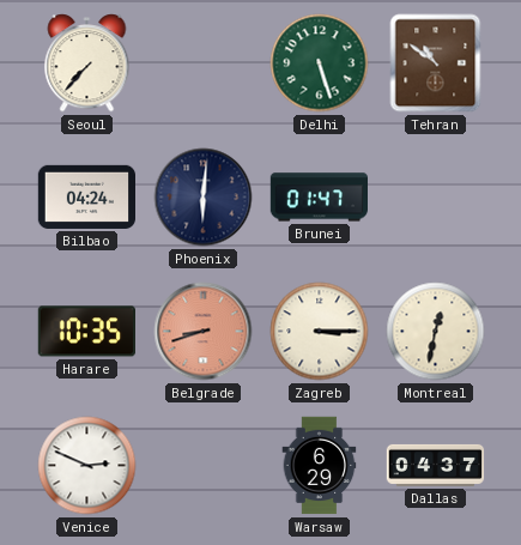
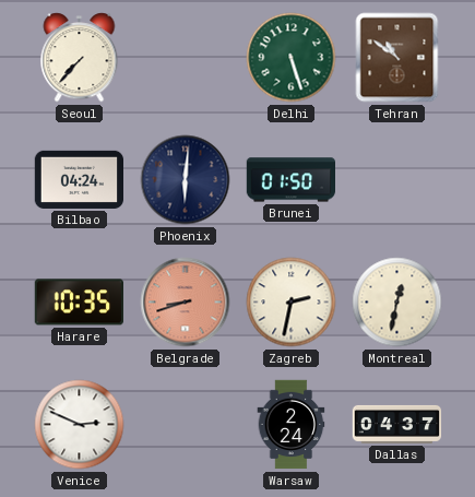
Brunei: 01:47 -> 01:50
Zagreb: 3:15 -> 2:32
Warsaw: 6:29 -> 2:24
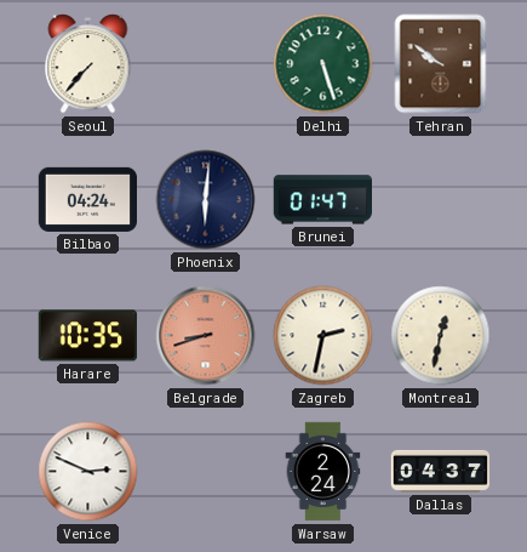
Tehran: 10:51 -> 9:51
Brunei: 01:50 -> 01:47
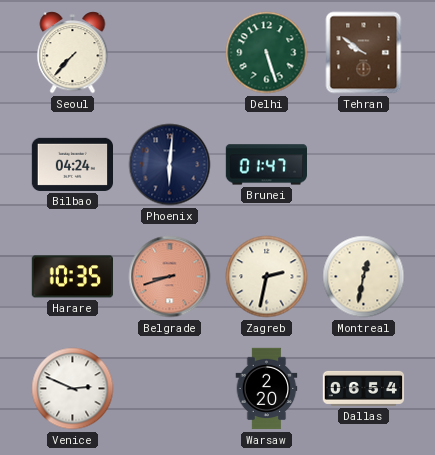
Warsaw: 2:24 -> 2:20
Dallas: 04:37 -> 06:54
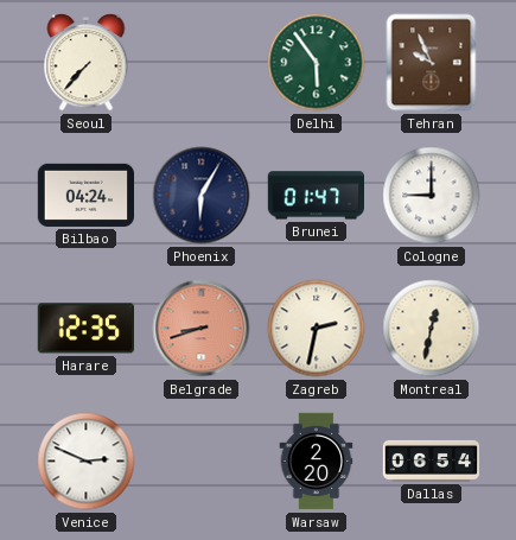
Delhi: 5:27 -> 5:54
Tehran: 9:51 -> 9:56
Phoenix: 6:01 -> 6:05
Cologne: none -> 9:00
Harare: 10:35 -> 12:35
